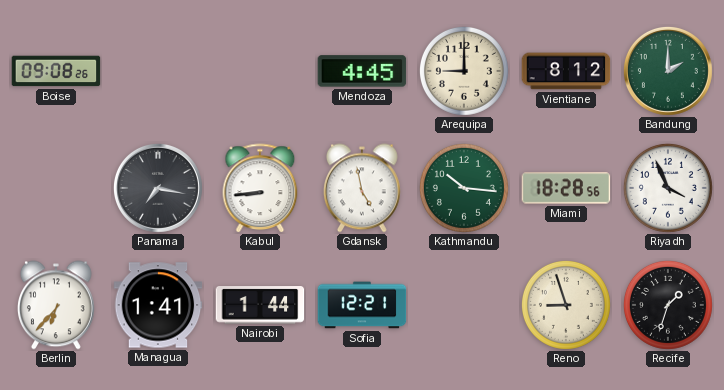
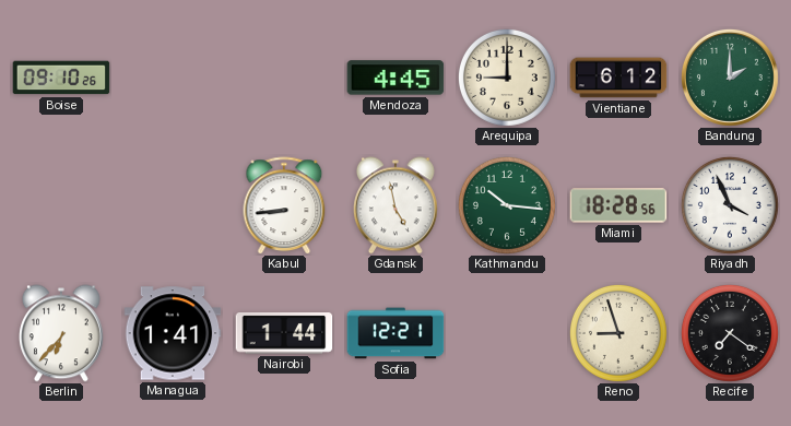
Boise: 09:08 -> 09:10
Vientiane: 8:12 -> 6:12
Panama: 7:17 -> none
Recife: 1:33 -> 7:21
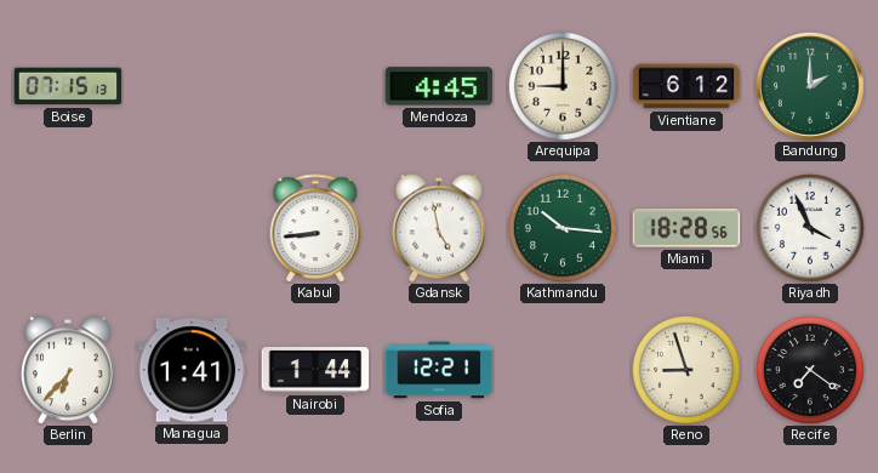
Boise: 09:10 -> 07:15
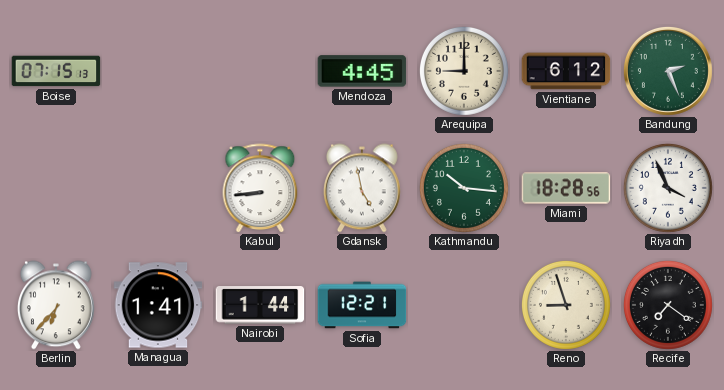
Bandung: 2:00 -> 2:26
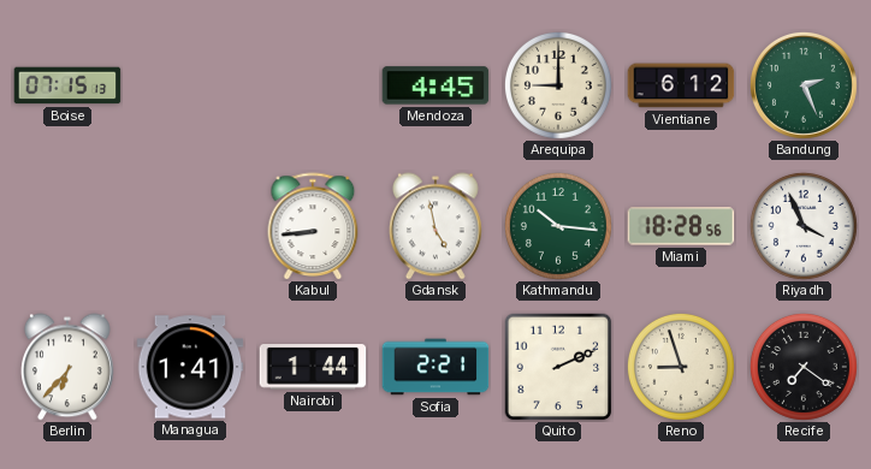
Sofia: 12:21 -> 2:21
Quito: none -> 2:11
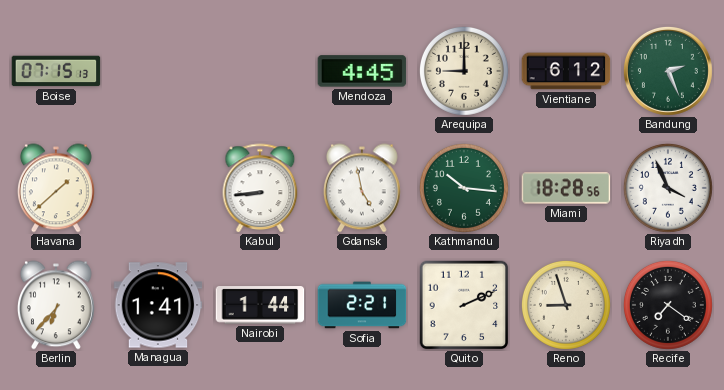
Havana: none -> 1:38
